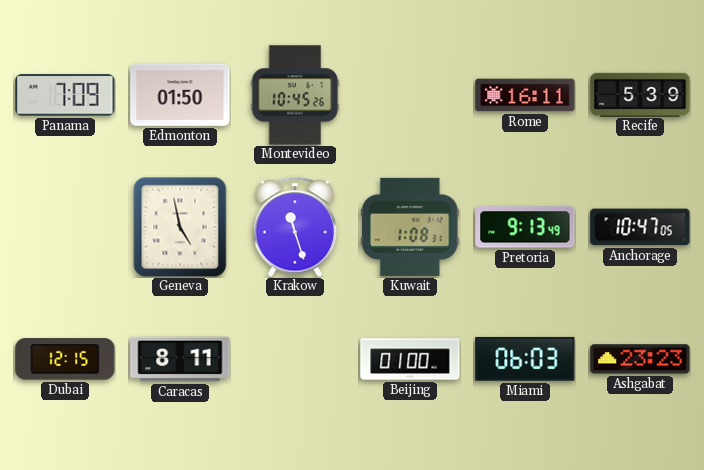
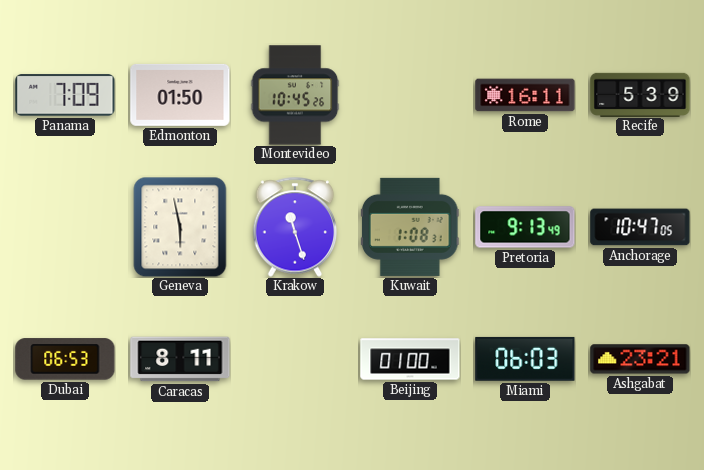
Geneva: 4:58 -> 5:58
Dubai: 12:15 -> 06:53
Ashgabat: 23:23 -> 23:21
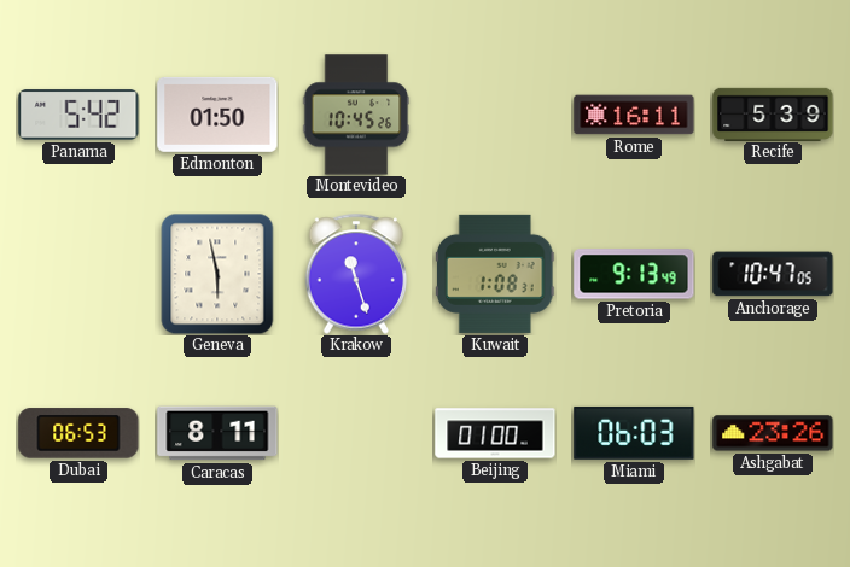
Panama: 7:09 -> 5:42
Ashgabat: 23:21 -> 23:26
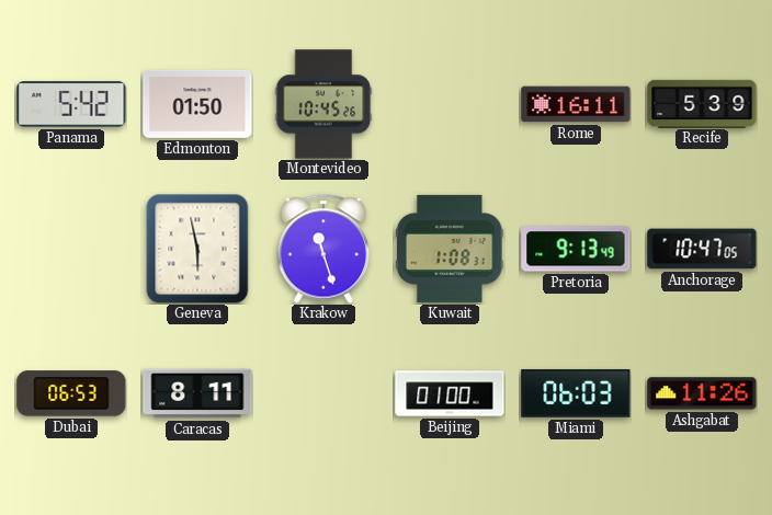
Ashgabat: 23:26 -> 11:26
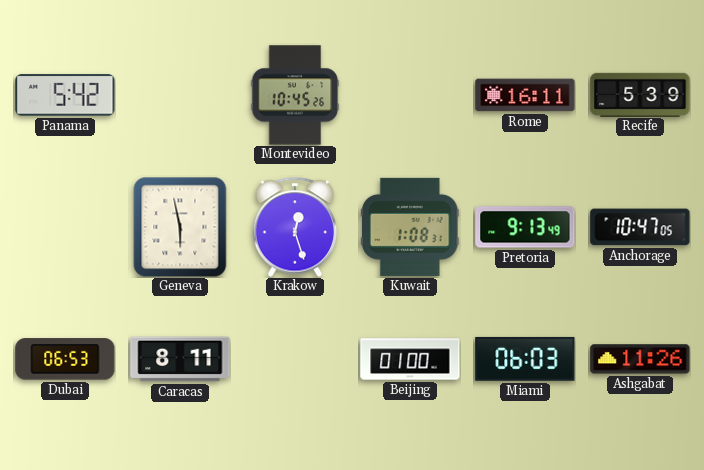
Edmonton: 01:50 -> none
Krakow: 11:27 -> 12:27
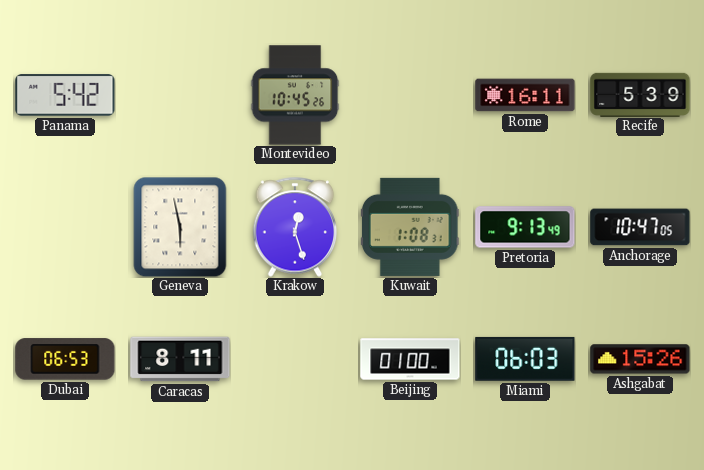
Ashgabat: 11:26 -> 15:26
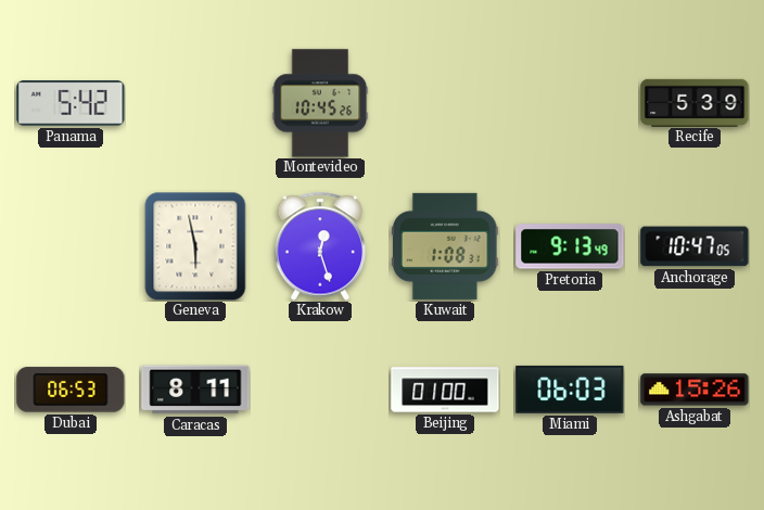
Rome: 16:11 -> none
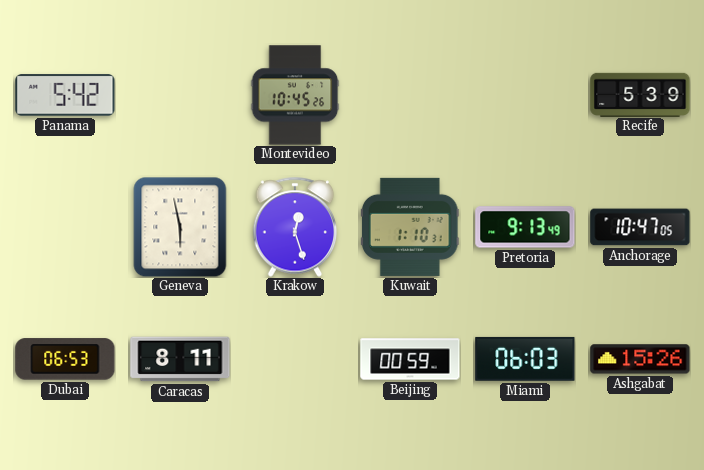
Kuwait: 1:08 -> 1:10
Beijing: 01:00 -> 00:59
